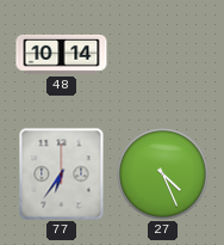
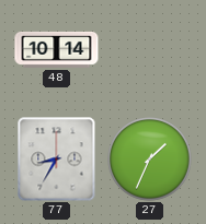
77: 6:36 -> 8:35
27: 4:26 -> 1:34
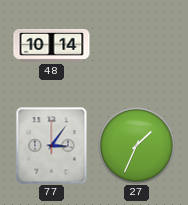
77: 8:35 -> 3:06
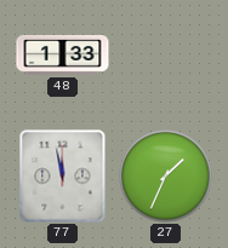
48: 10:14 -> 1:33
77: 3:06 -> 11:58
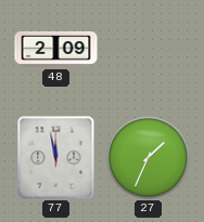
48: 1:33 -> 2:09
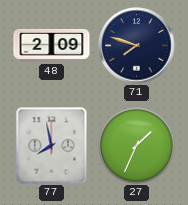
71: none -> 7:48
77: 11:58 -> 7:58
